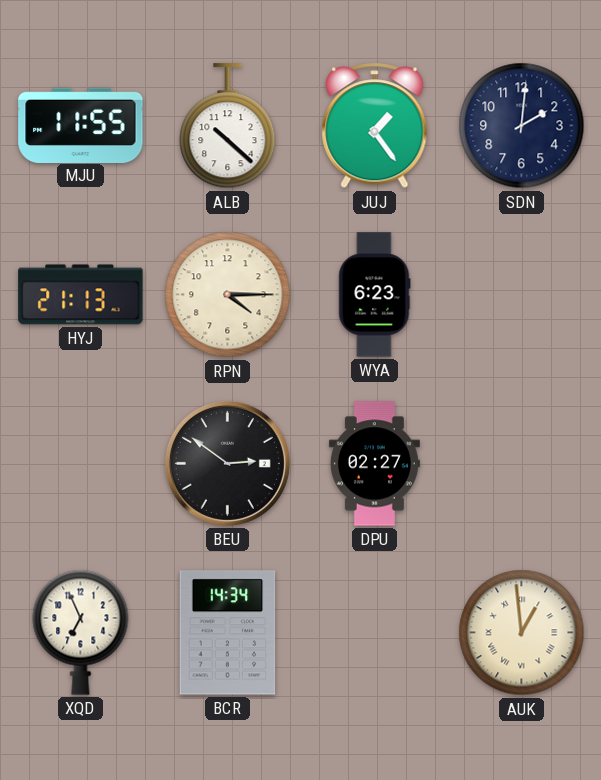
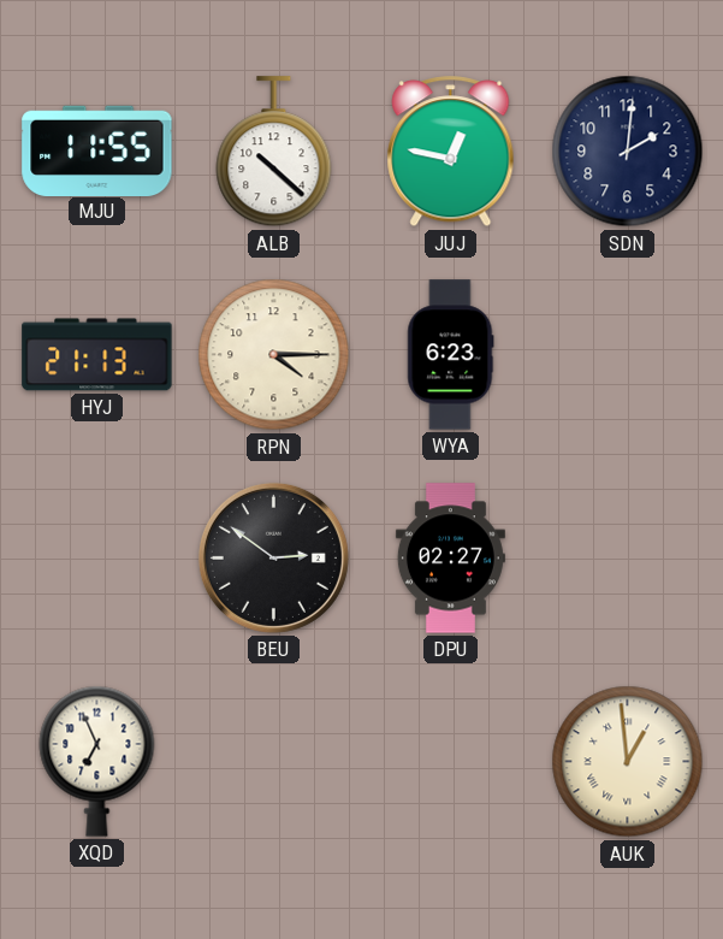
JUJ: 1:24 -> 12:47
BCR: 14:34 -> none
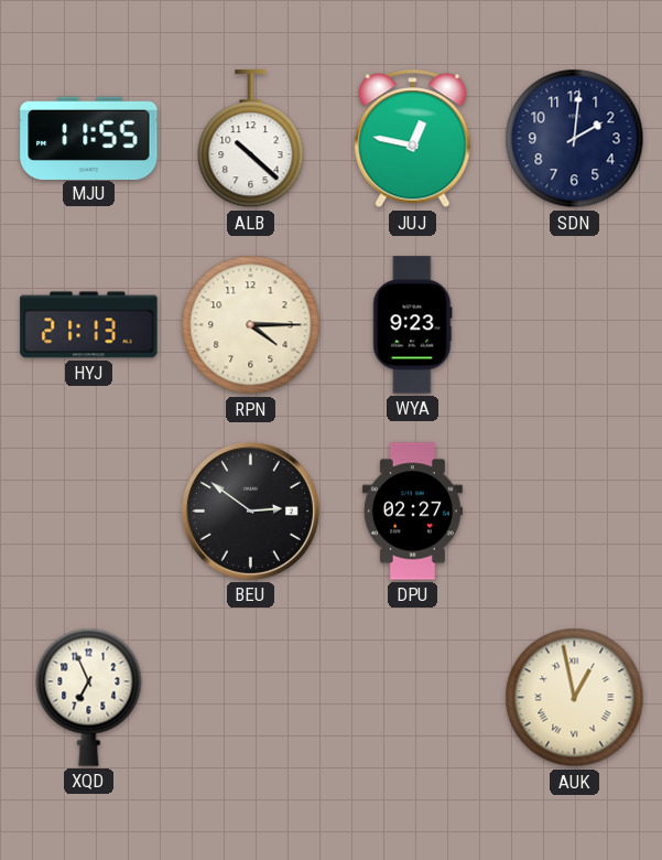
WYA: 6:23 -> 9:23
AUK: 12:59 -> 12:58
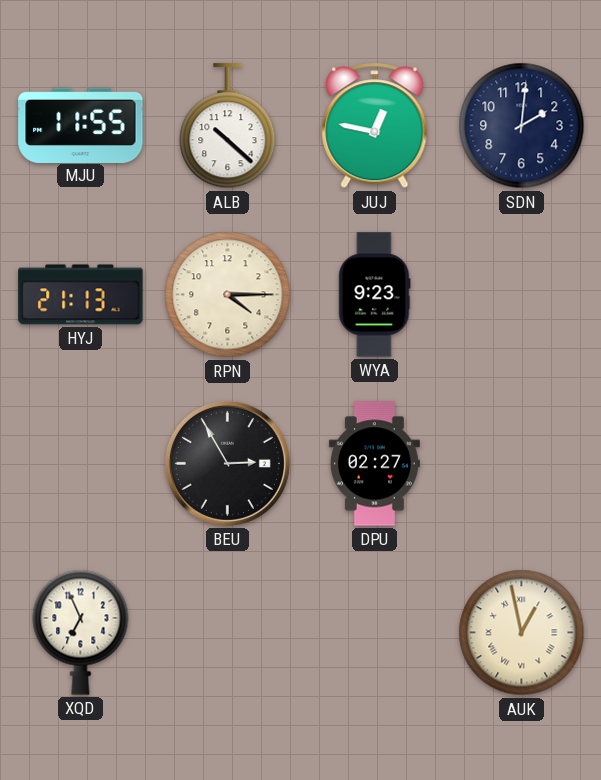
BEU: 2:51 -> 2:55
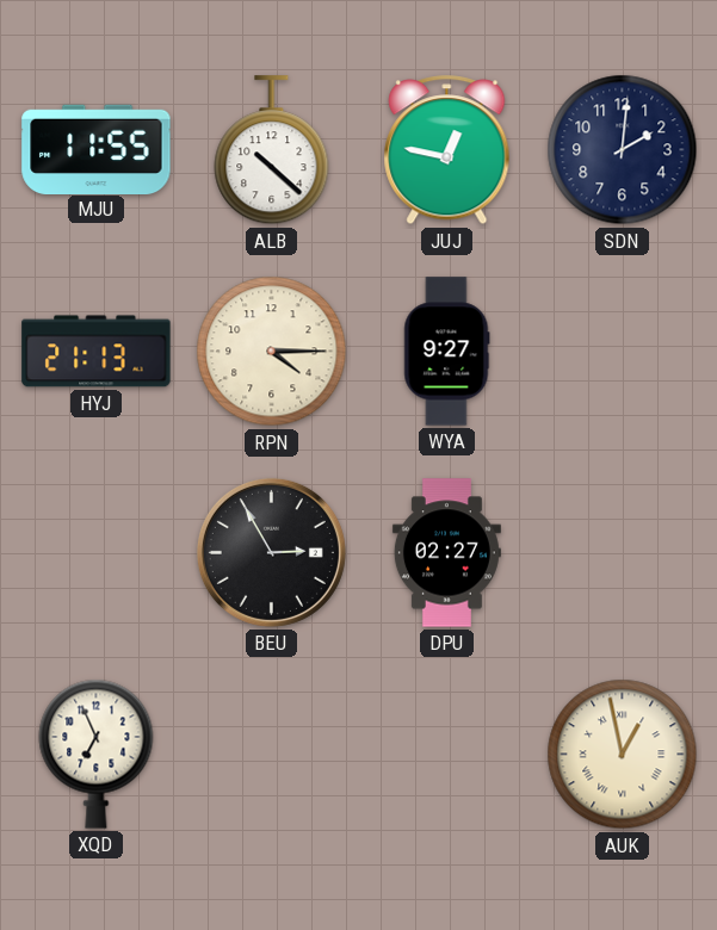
WYA: 9:23 -> 9:27
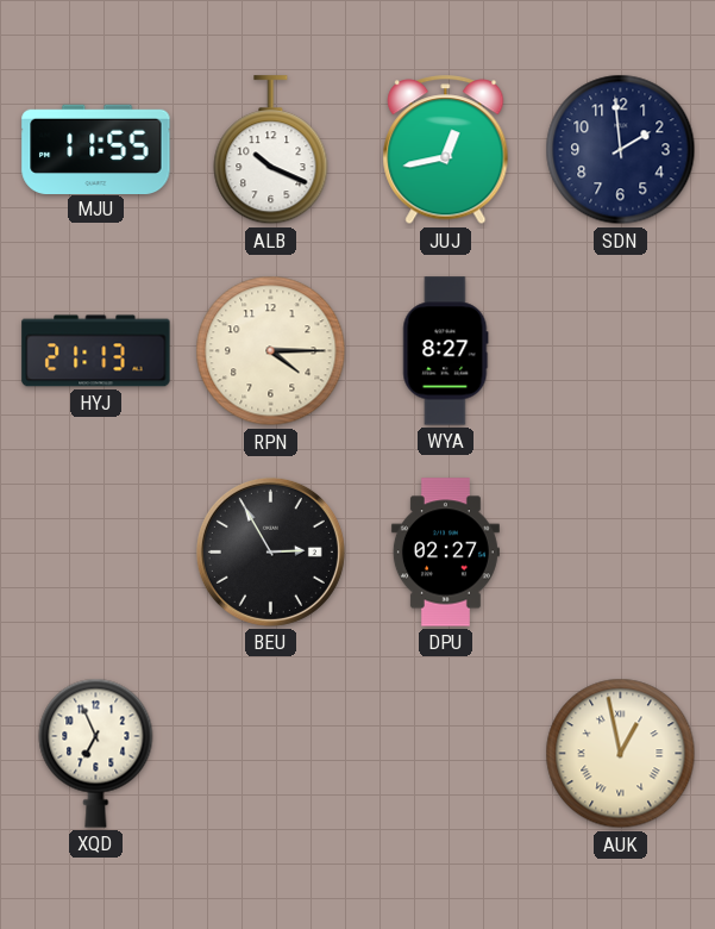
ALB: 10:22 -> 10:19
JUJ: 12:47 -> 12:43
SDN: 2:01 -> 1:59
WYA: 9:27 -> 8:27
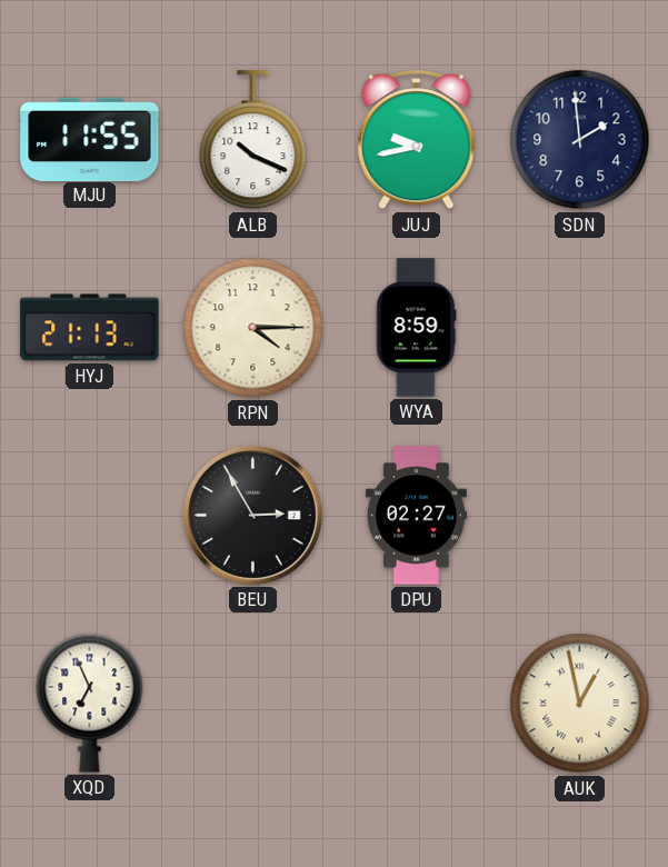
JUJ: 12:43 -> 9:43
WYA: 8:27 -> 8:59
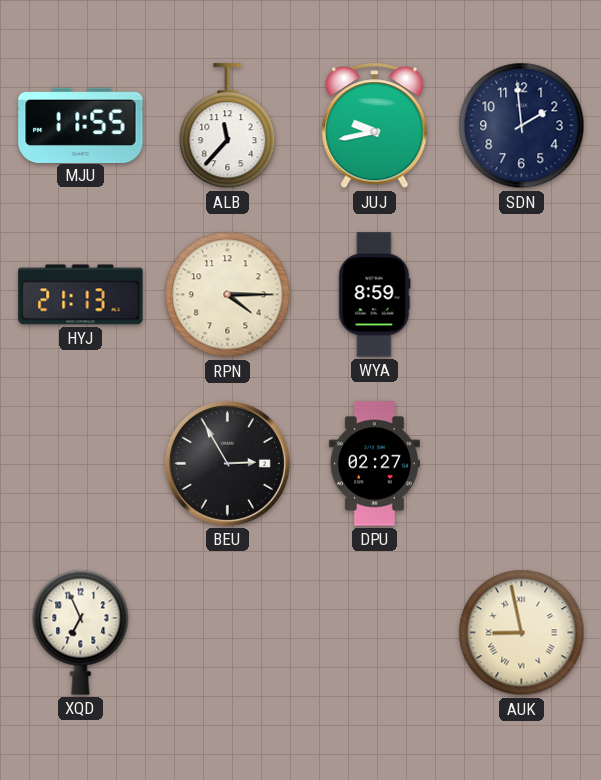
ALB: 10:19 -> 11:37
AUK: 12:58 -> 8:58
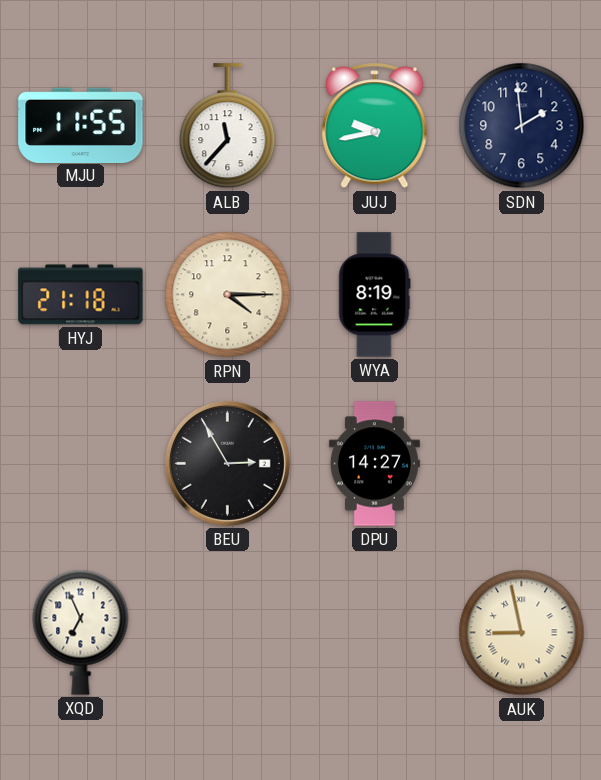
HYJ: 21:13 -> 21:18
WYA: 8:59 -> 8:19
DPU: 02:27 -> 14:27
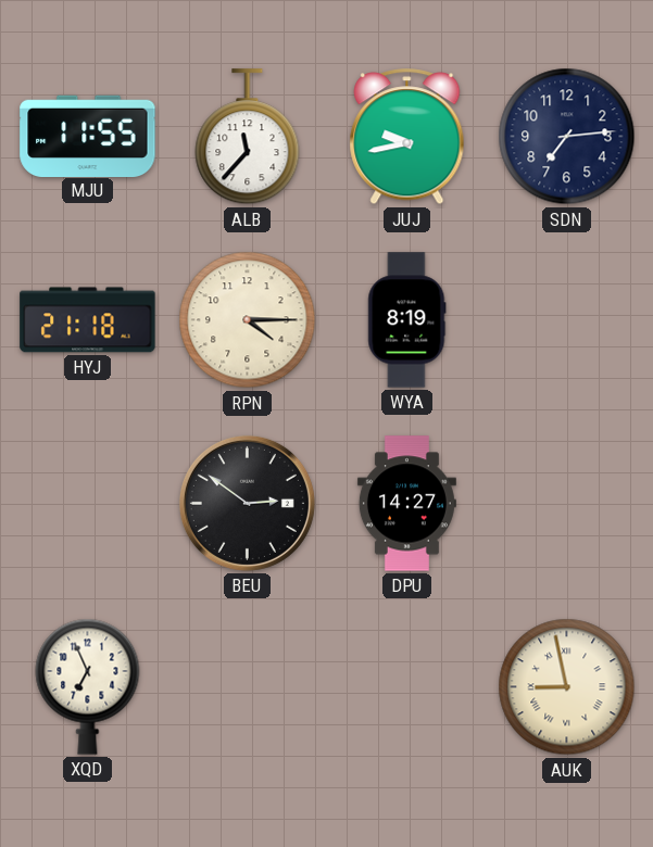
SDN: 1:59 -> 7:14
BEU: 2:55 -> 2:51
